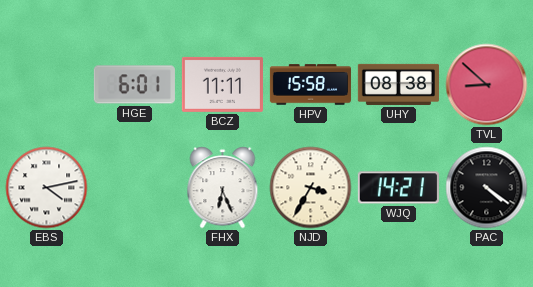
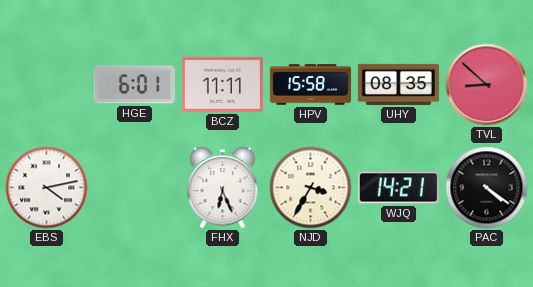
UHY: 08:38 -> 08:35
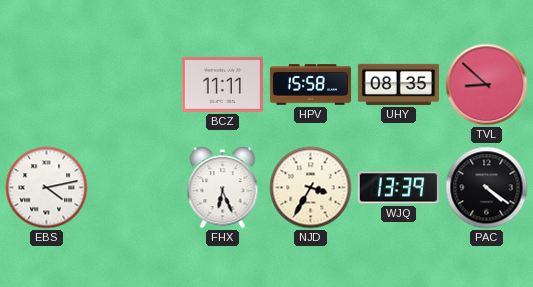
HGE: 6:01 -> none
WJQ: 14:21 -> 13:39
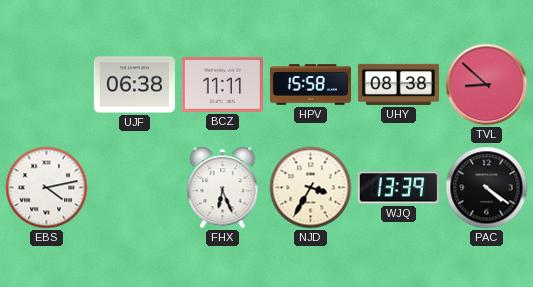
UJF: none -> 06:38
UHY: 08:35 -> 08:38
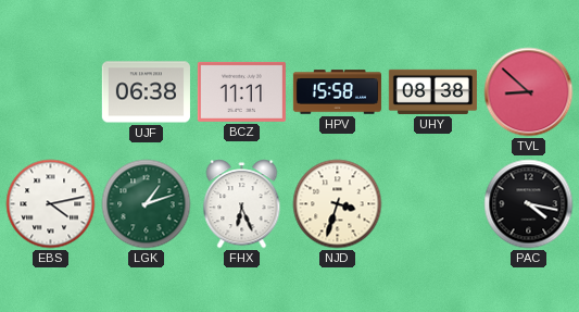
LGK: none -> 1:12
NJD: 3:35 -> 3:33
WJQ: 13:39 -> none
PAC: 4:21 -> 4:17
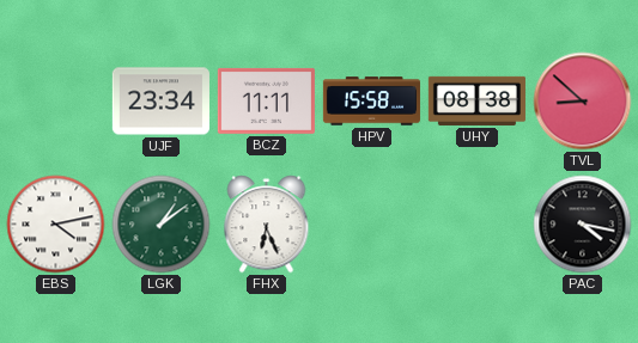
UJF: 06:38 -> 23:34
LGK: 1:12 -> 1:09
NJD: 3:33 -> none
